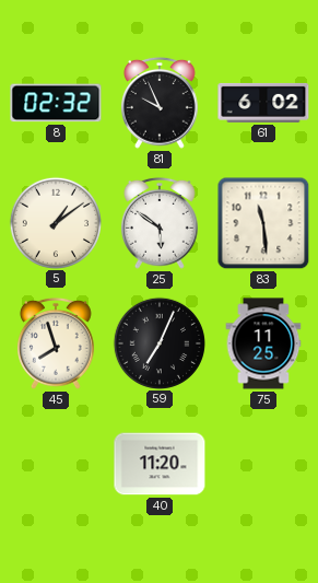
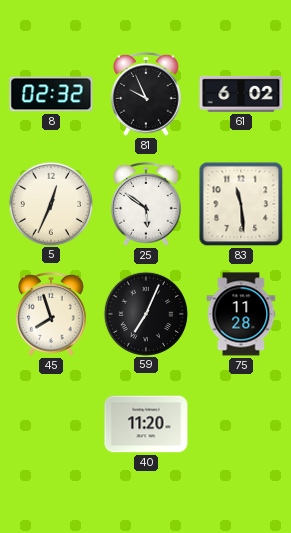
5: 1:09 -> 12:34
75: 11:25 -> 11:28
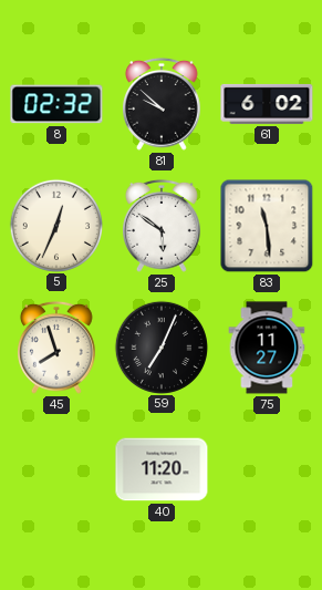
81: 9:56 -> 9:52
75: 11:28 -> 11:27
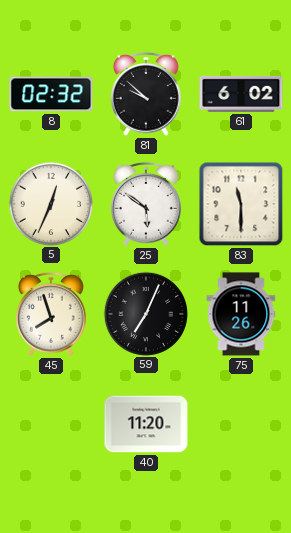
83: 11:29 -> 11:30
75: 11:27 -> 11:26
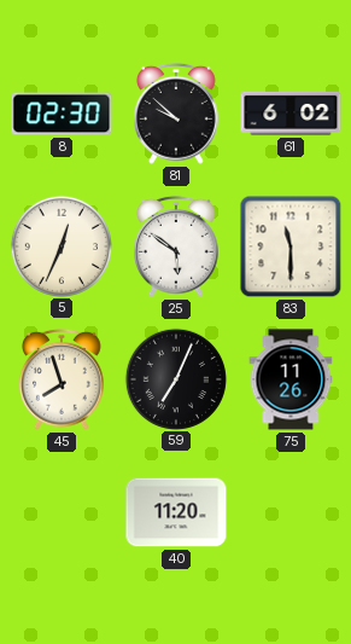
8: 02:32 -> 02:30
